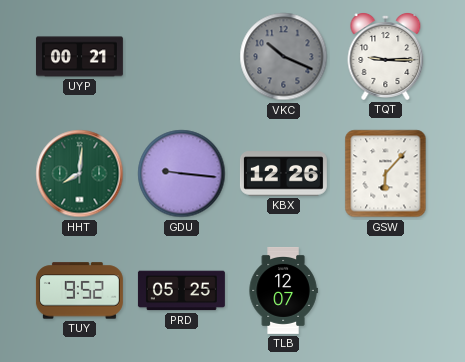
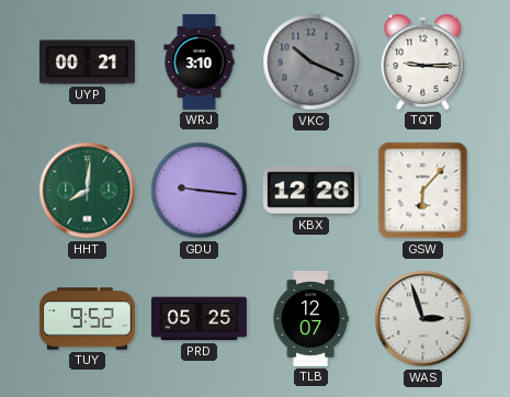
WRJ: none -> 3:10
WAS: none -> 2:57
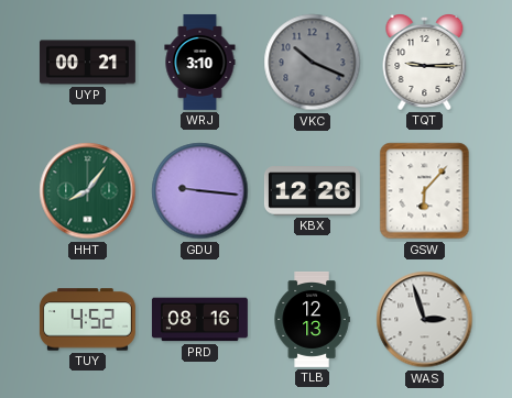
HHT: 8:01 -> 8:06
TUY: 9:52 -> 4:52
PRD: 05:25 -> 08:16
TLB: 12:07 -> 12:13
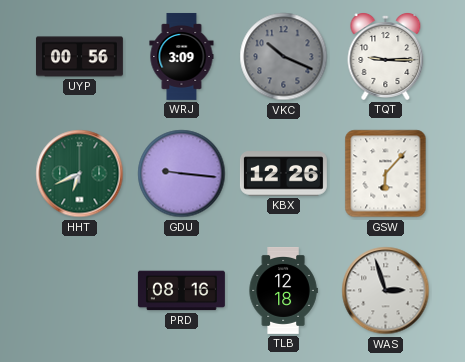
UYP: 00:21 -> 00:56
WRJ: 3:10 -> 3:09
HHT: 8:06 -> 6:41
TUY: 4:52 -> none
TLB: 12:13 -> 12:18
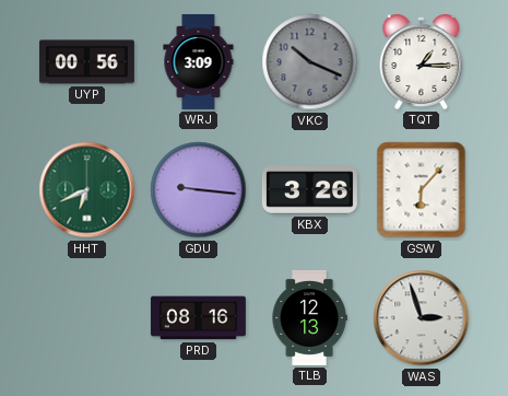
TQT: 9:15 -> 1:15
KBX: 12:26 -> 3:26
TLB: 12:18 -> 12:13
